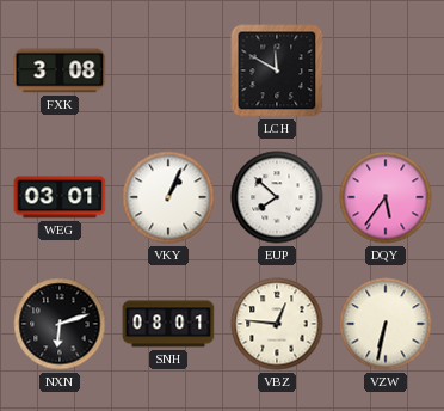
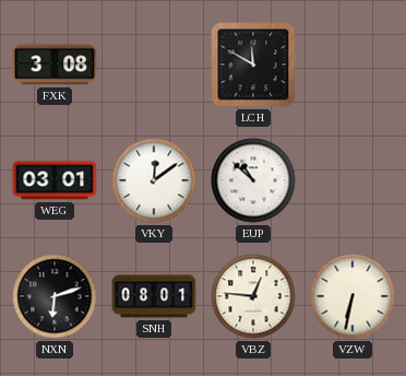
VKY: 1:04 -> 12:09
EUP: 7:52 -> 10:52
DQY: 5:36 -> none
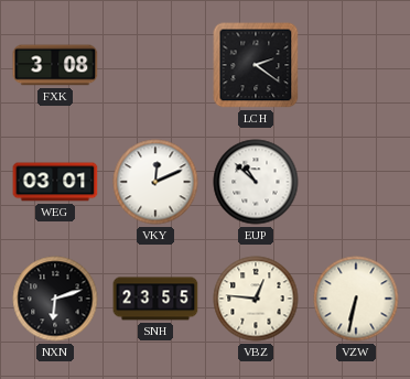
LCH: 11:50 -> 2:21
VKY: 12:09 -> 12:11
SNH: 08:01 -> 23:55
